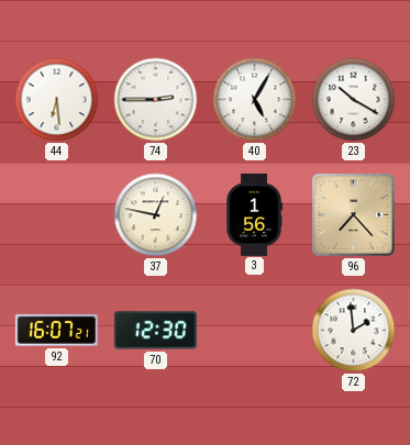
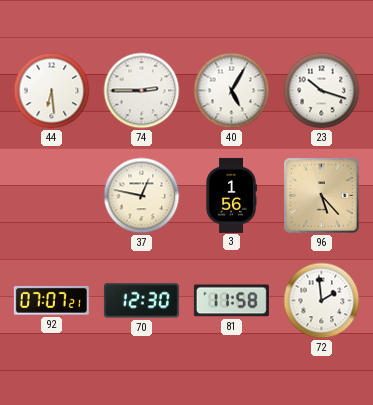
23: 10:20 -> 10:18
96: 7:23 -> 5:23
92: 16:07 -> 07:07
81: none -> 11:58
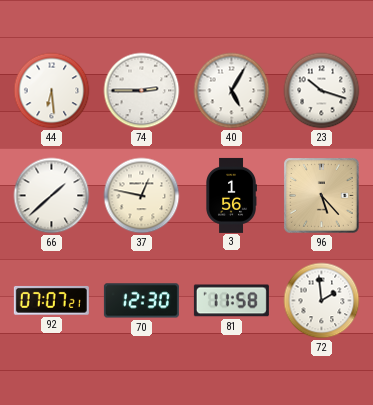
66: none -> 1:38
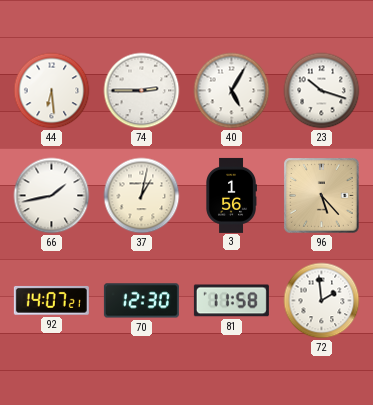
66: 1:38 -> 1:43
37: 12:47 -> 1:02
92: 07:07 -> 14:07
